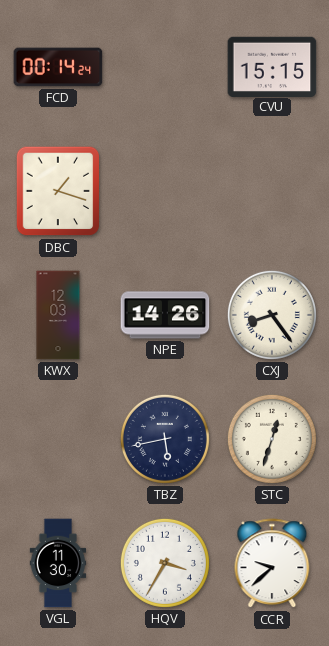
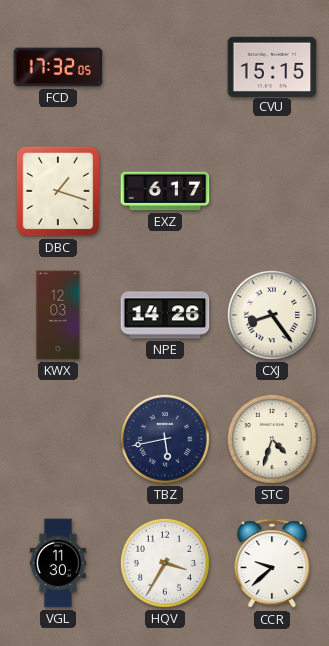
FCD: 00:14 -> 17:32
EXZ: none -> 6:17
STC: 12:33 -> 4:33
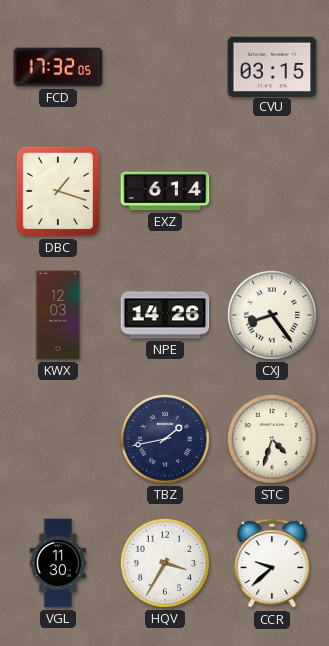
CVU: 15:15 -> 03:15
EXZ: 6:17 -> 6:14
TBZ: 5:43 -> 1:43
